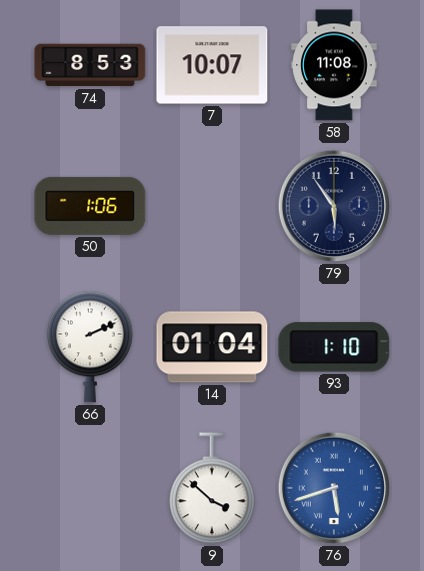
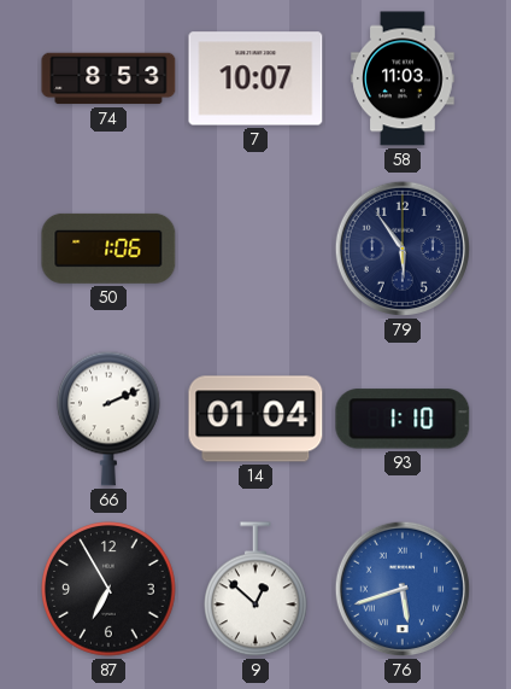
58: 11:08 -> 11:03
87: none -> 6:55
9: 3:52 -> 12:52
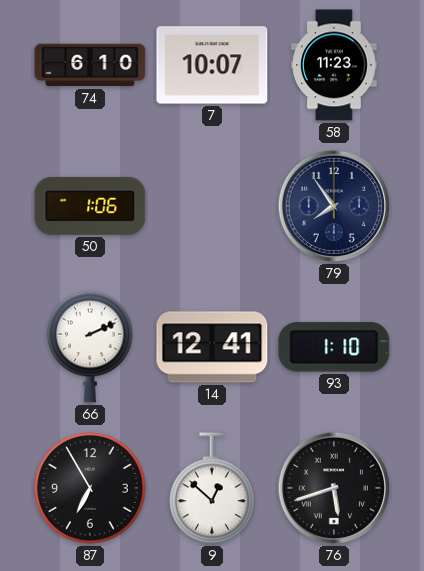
74: 8:53 -> 6:10
58: 11:03 -> 11:23
79: 5:54 -> 7:54
14: 01:04 -> 12:41
76 dial: blue -> black
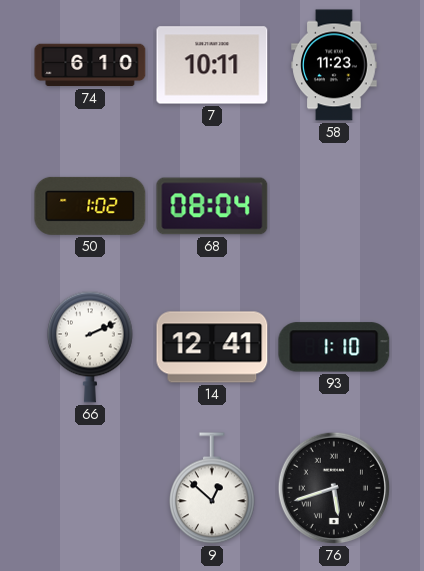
7: 10:07 -> 10:11
50: 1:06 -> 1:02
68: none -> 08:04
79: 7:54 -> none
87: 6:55 -> none
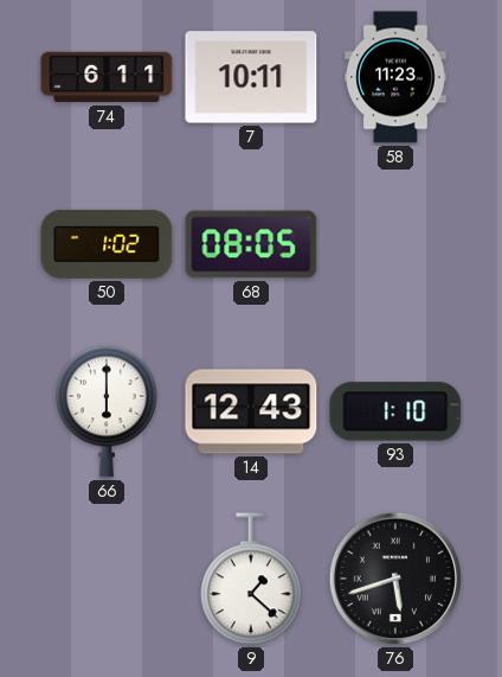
74: 6:10 -> 6:11
68: 08:04 -> 08:05
66: 2:11 -> 6:00
14: 12:41 -> 12:43
9: 12:52 -> 1:22
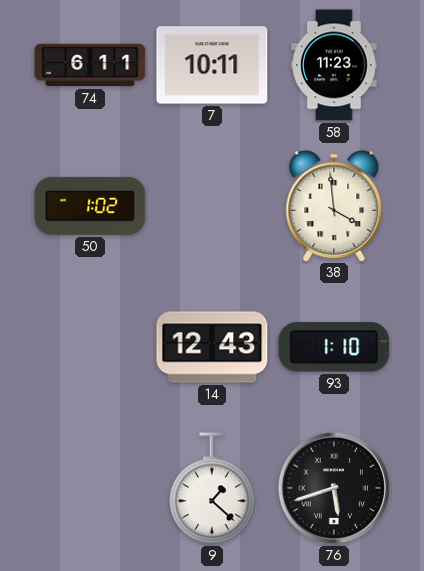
68: 08:05 -> none
38: none -> 3:59
66: 6:00 -> none
